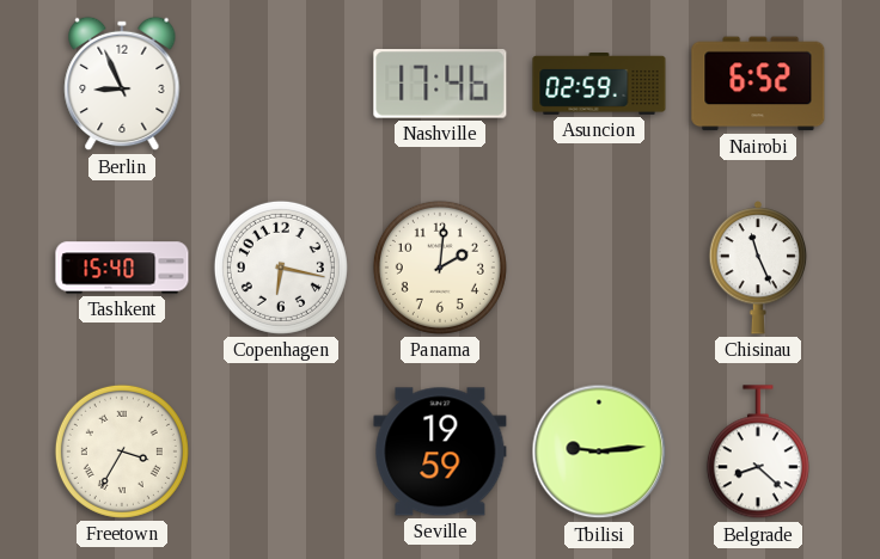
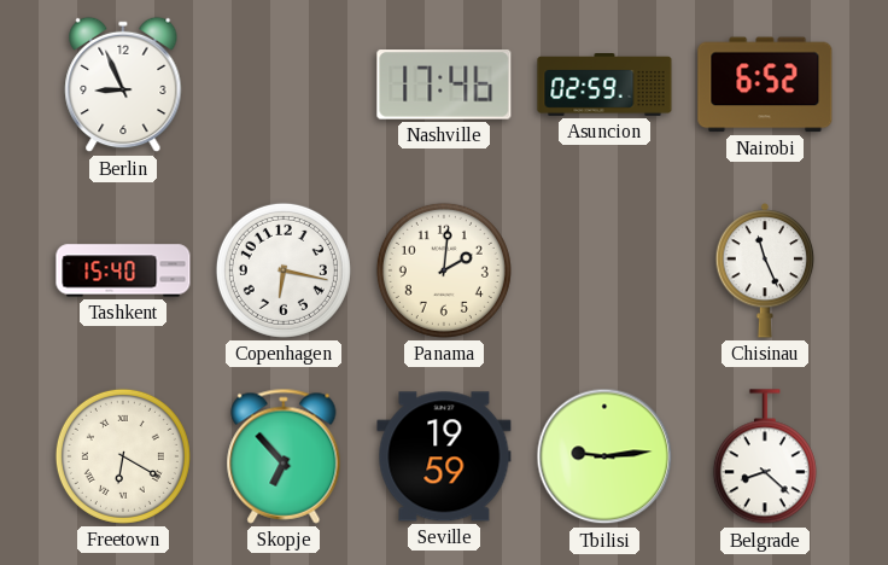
Freetown: 3:35 -> 6:20
Skopje: none -> 6:53
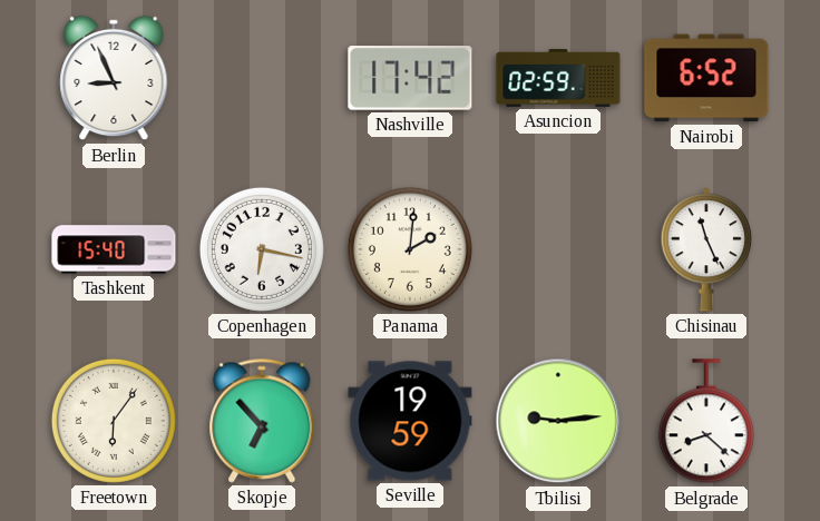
Nashville: 17:46 -> 17:42
Freetown: 6:20 -> 6:06
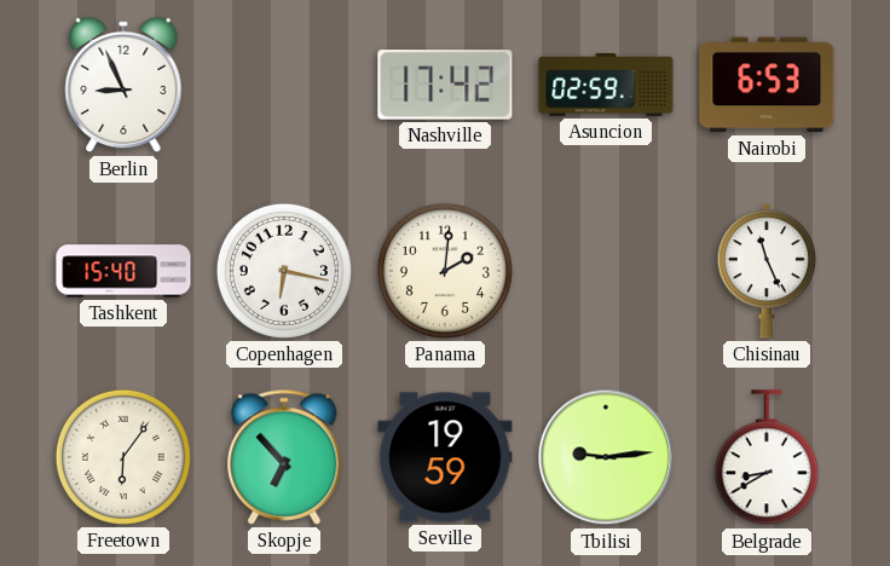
Nairobi: 6:52 -> 6:53
Belgrade: 8:22 -> 8:40
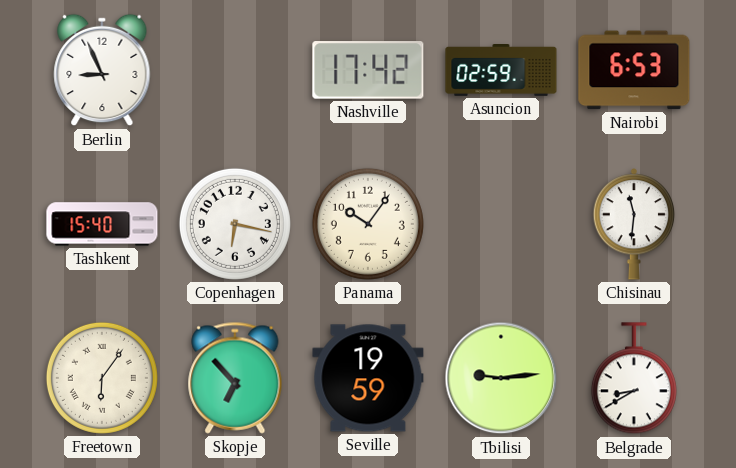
Panama: 2:01 -> 10:06
Chisinau: 11:26 -> 11:31
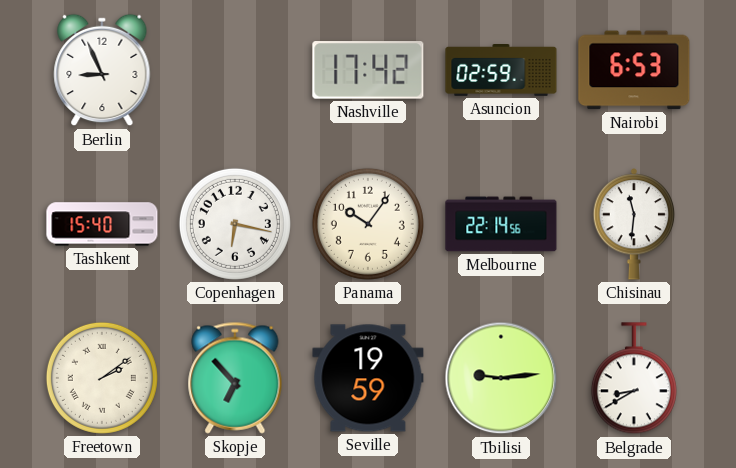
Melbourne: none -> 22:14
Freetown: 6:06 -> 2:09
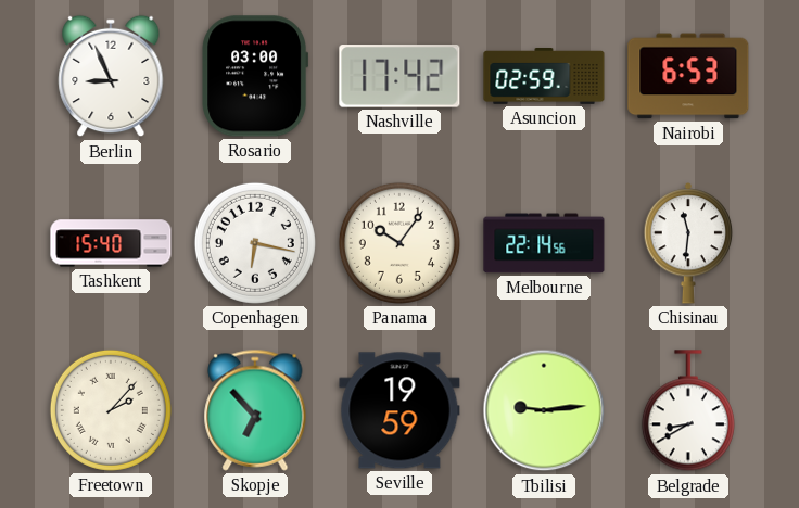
Rosario: none -> 03:00
Freetown: 2:09 -> 2:07
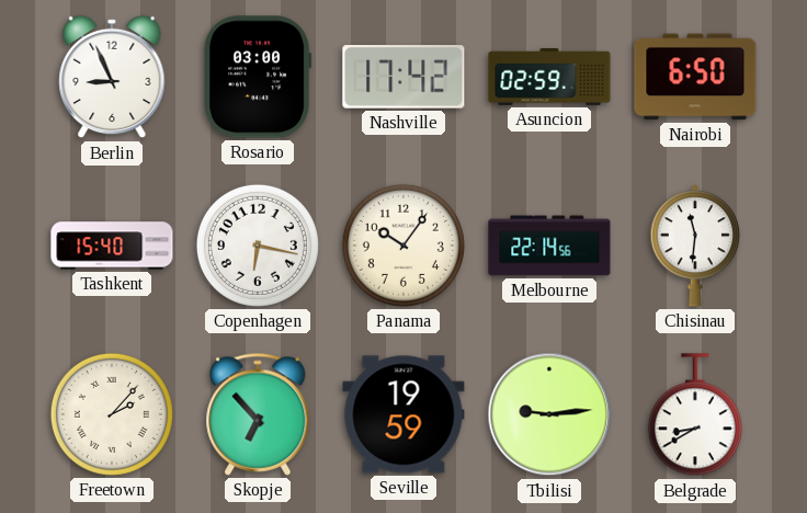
Nairobi: 6:53 -> 6:50
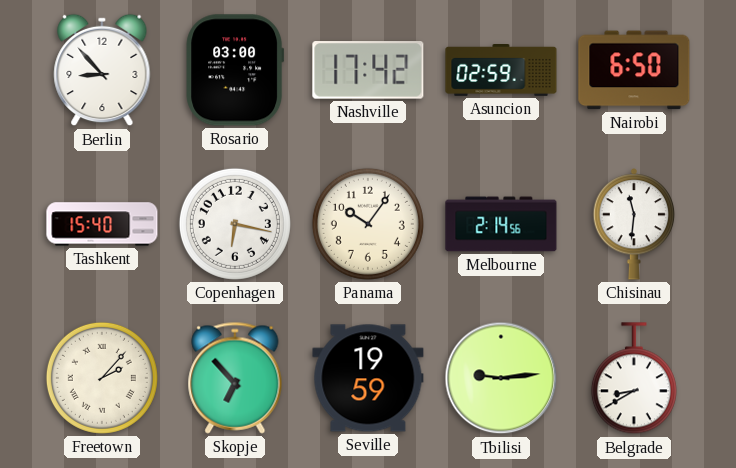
Berlin: 8:56 -> 8:53
Melbourne: 22:14 -> 2:14
